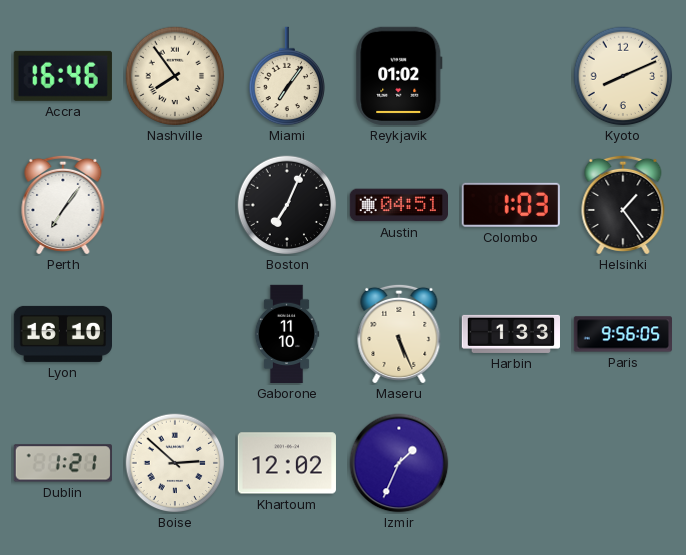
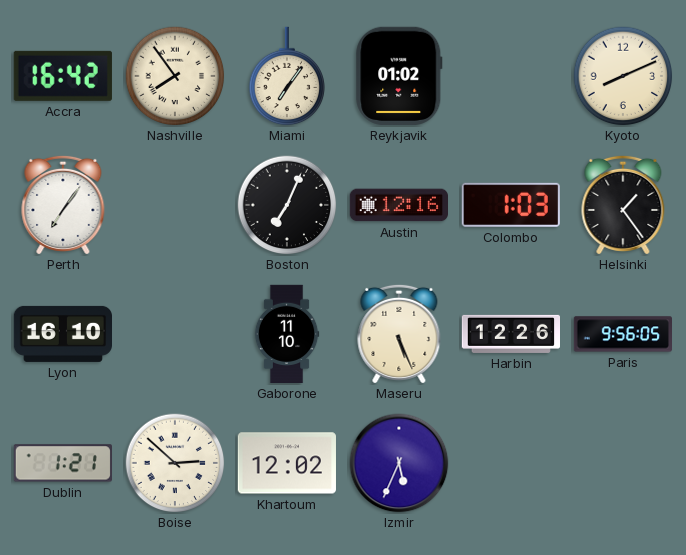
Accra: 16:46 -> 16:42
Austin: 04:51 -> 12:16
Harbin: 1:33 -> 12:26
Izmir: 1:34 -> 5:34
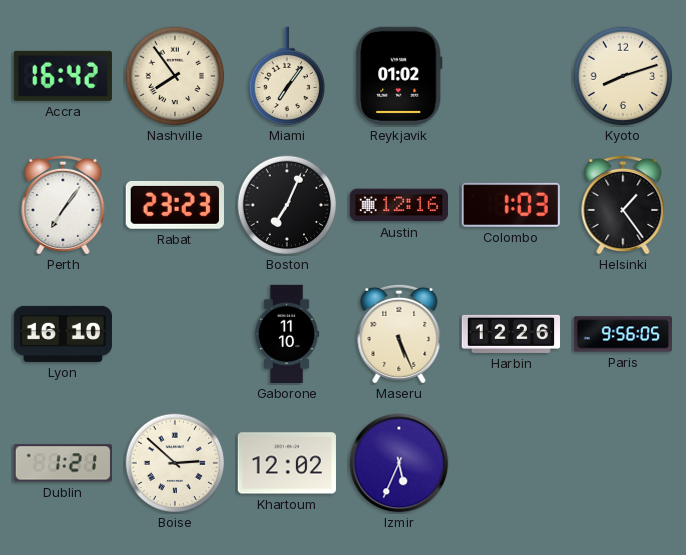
Kyoto: 8:11 -> 8:12
Rabat: none -> 23:23
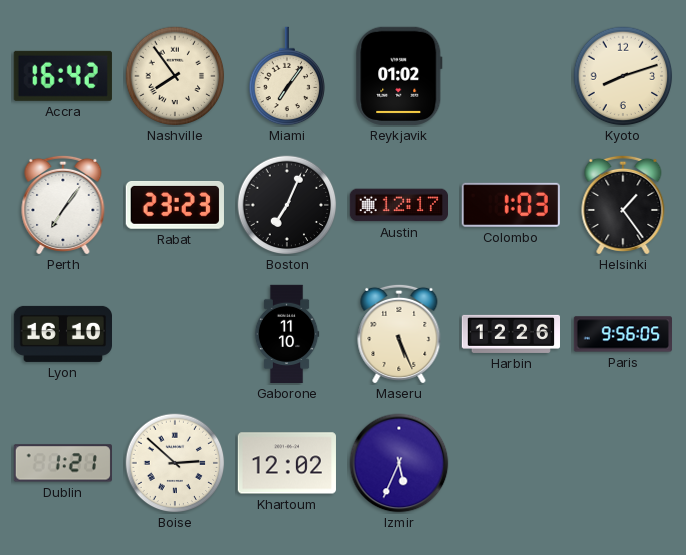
Austin: 12:16 -> 12:17
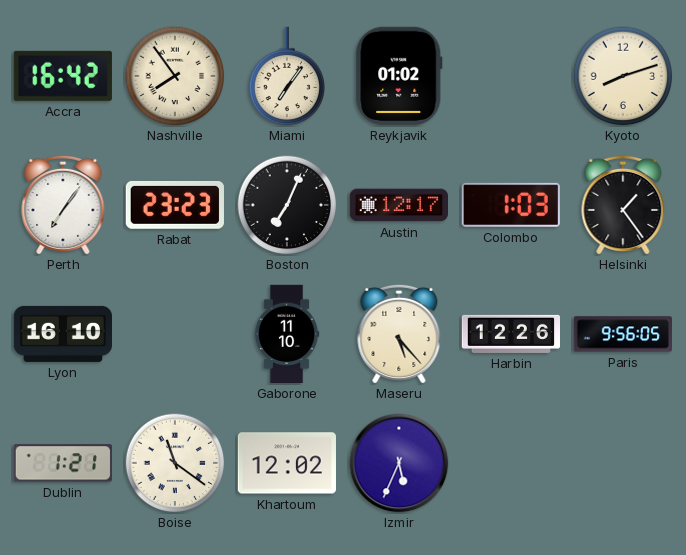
Maseru: 5:26 -> 5:23
Boise: 2:52 -> 11:21
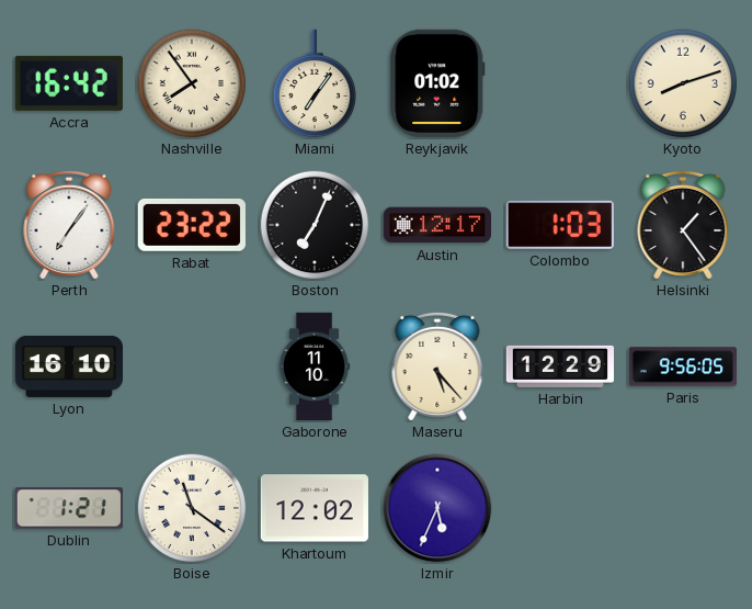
Rabat: 23:23 -> 23:22
Harbin: 12:26 -> 12:29
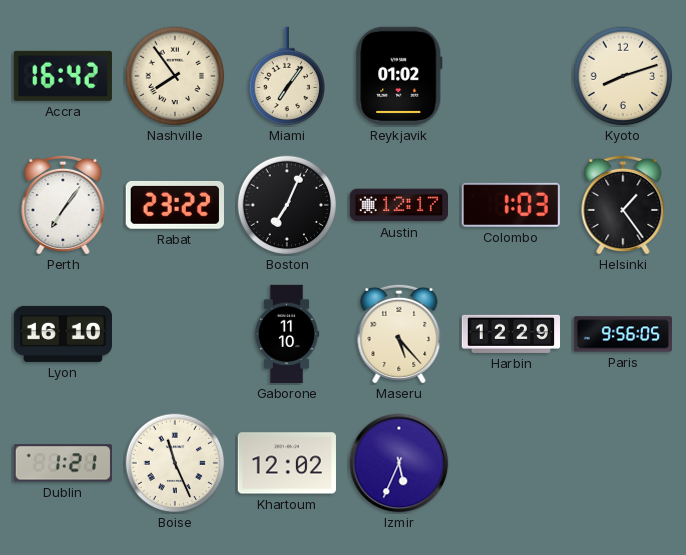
Boise: 11:21 -> 11:26
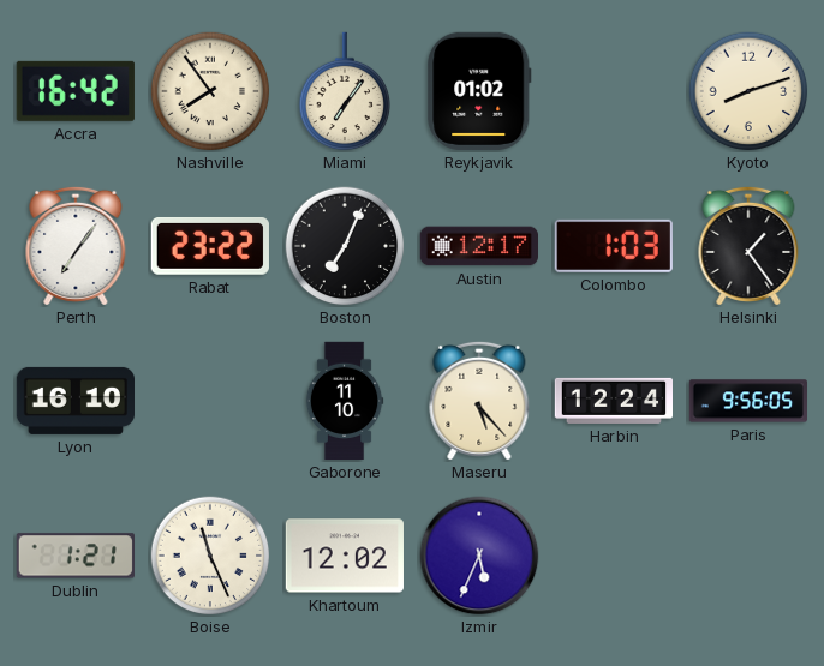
Harbin: 12:29 -> 12:24
